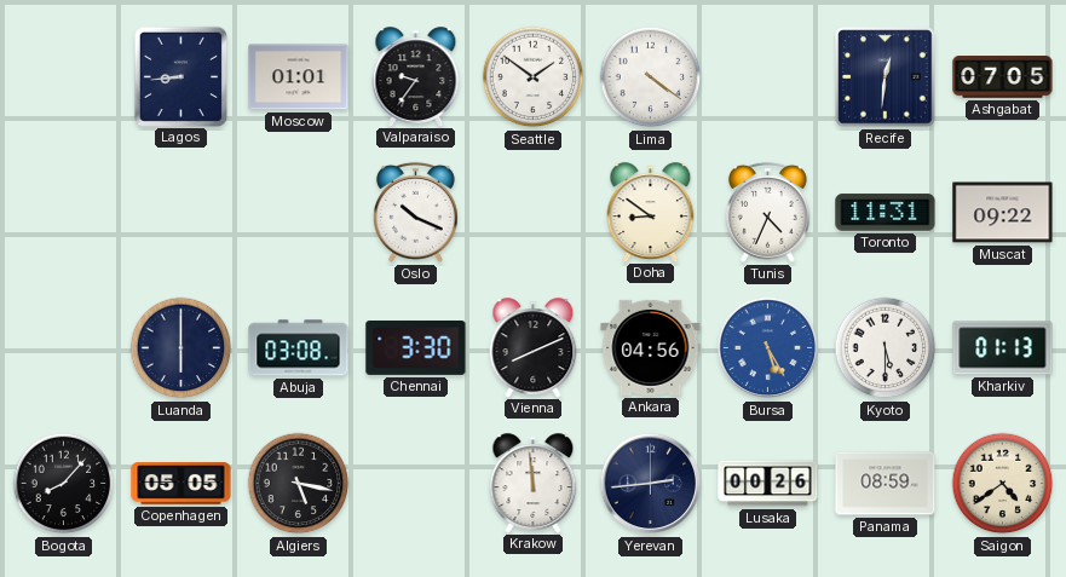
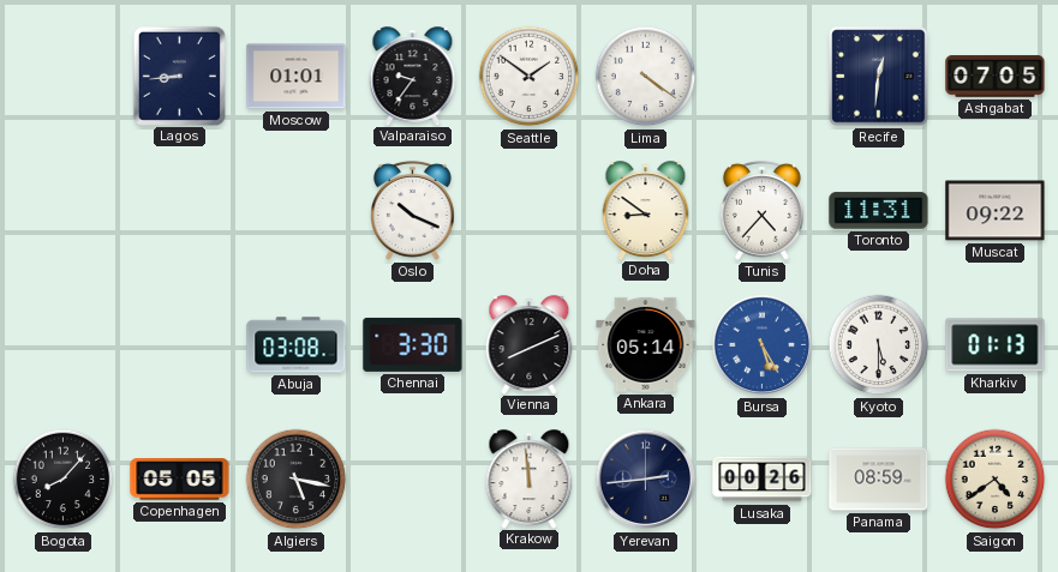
Tunis: 4:34 -> 4:37
Luanda: 6:00 -> none
Ankara: 04:56 -> 05:14
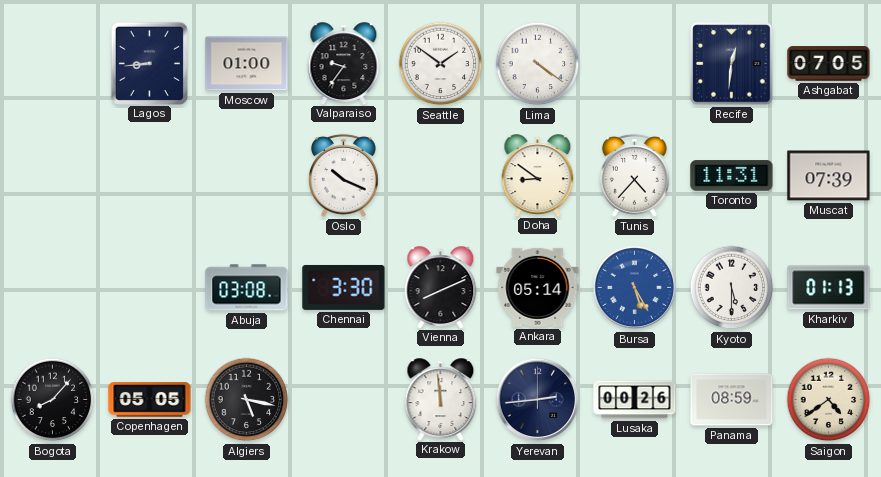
Moscow: 01:01 -> 01:00
Muscat: 09:22 -> 07:39
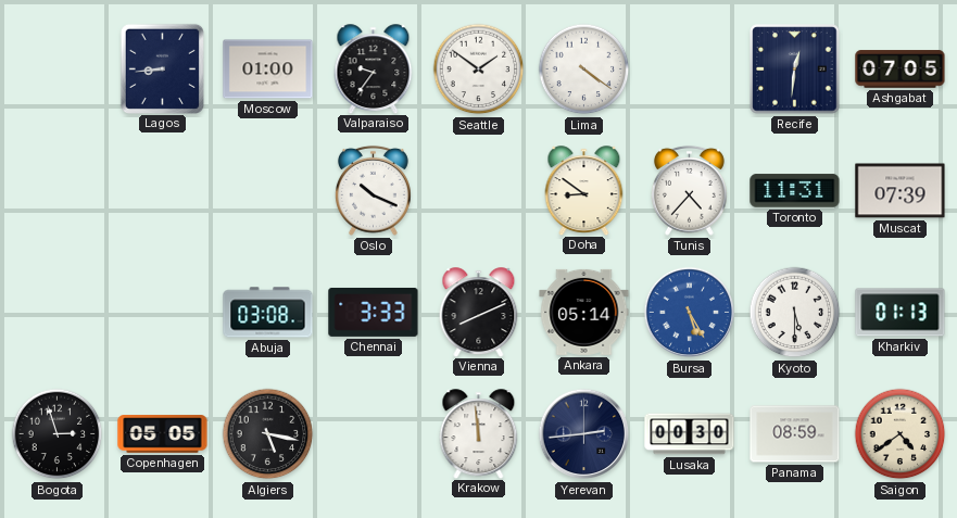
Chennai: 3:30 -> 3:33
Bogota: 8:07 -> 2:57
Lusaka: 00:26 -> 00:30
